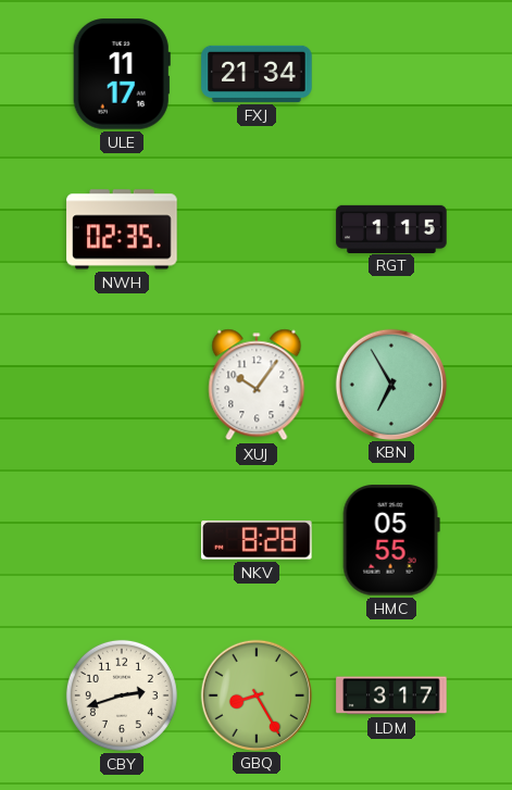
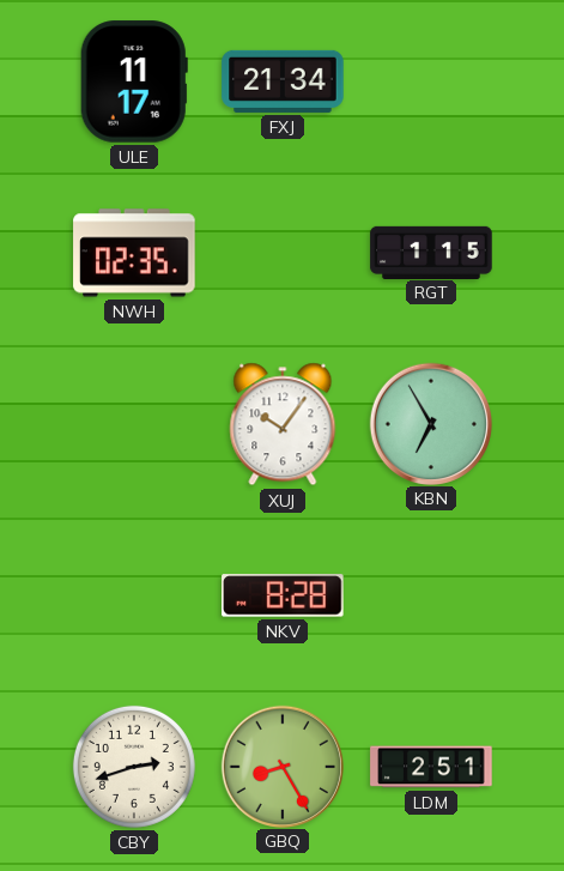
HMC: 05:55 -> none
LDM: 3:17 -> 2:51
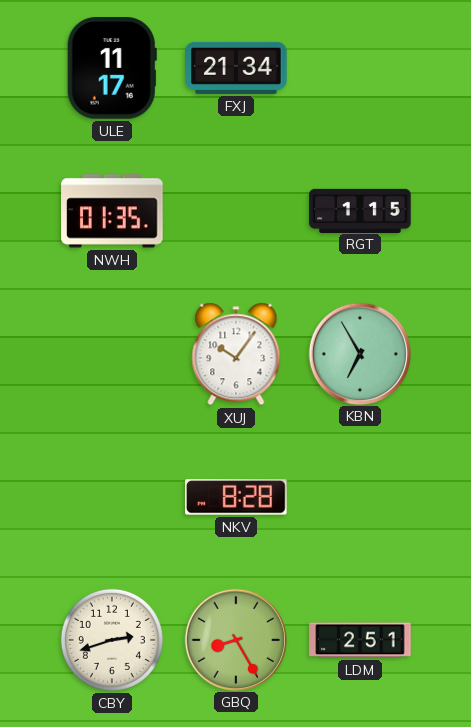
NWH: 02:35 -> 01:35
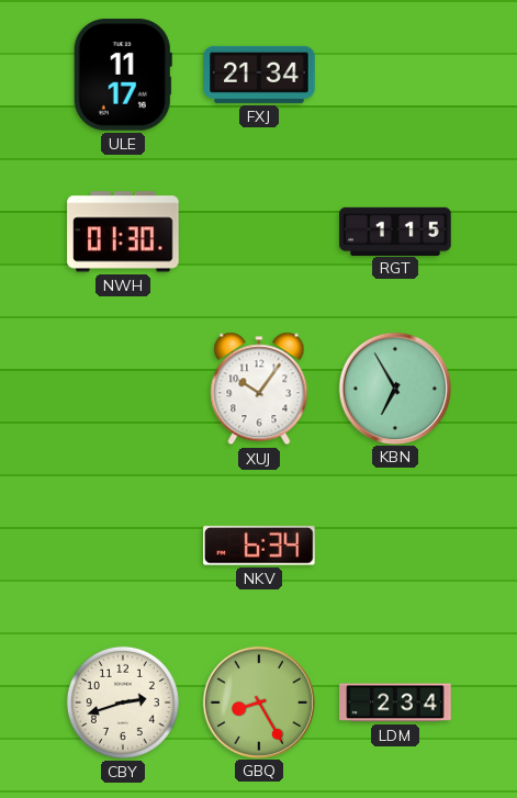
NWH: 01:35 -> 01:30
NKV: 8:28 -> 6:34
LDM: 2:51 -> 2:34
